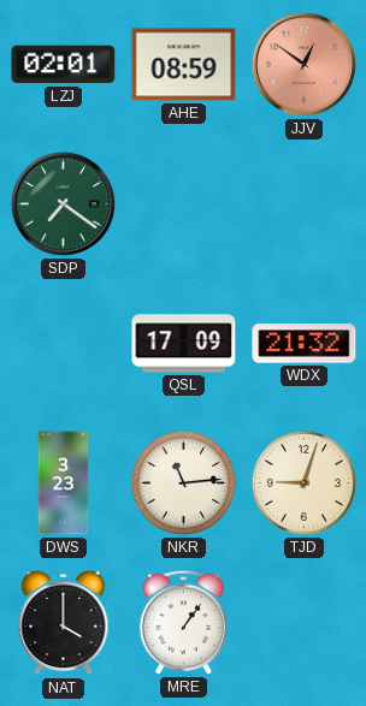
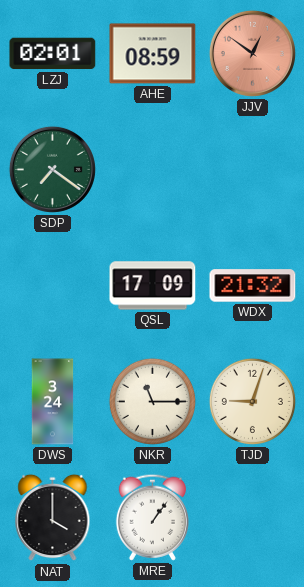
DWS: 3:23 -> 3:24
NKR: 11:14 -> 11:15
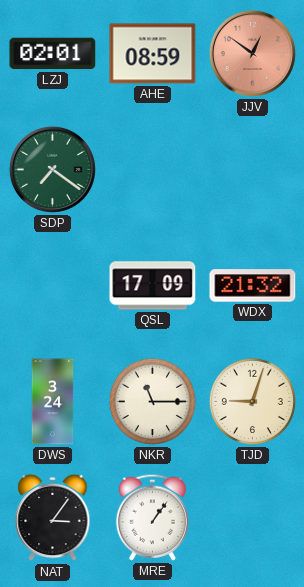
NAT: 4:00 -> 3:06
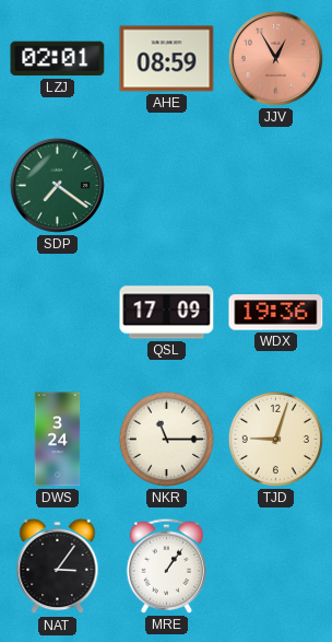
JJV: 12:51 -> 12:55
WDX: 21:32 -> 19:36
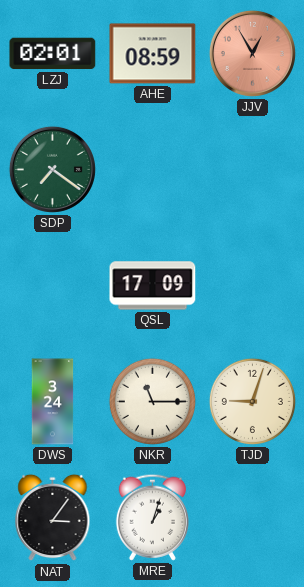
WDX: 19:36 -> none
MRE: 1:06 -> 1:03
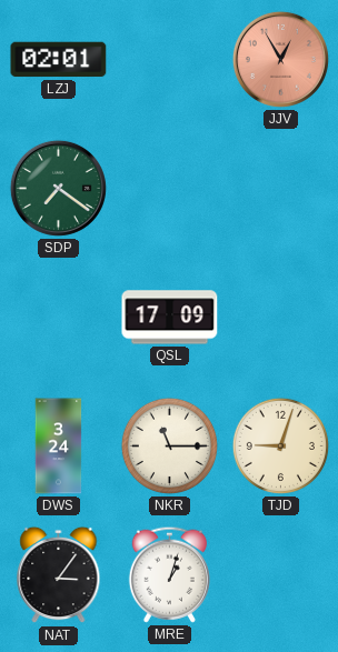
AHE: 08:59 -> none
